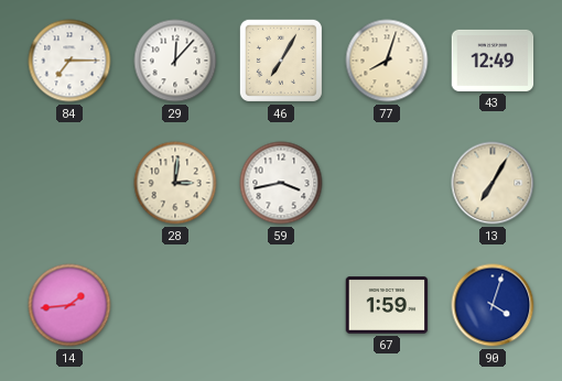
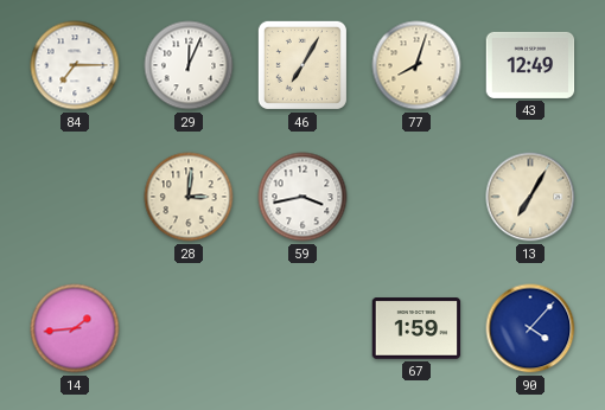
29: 12:07 -> 12:04
90: 4:03 -> 4:07
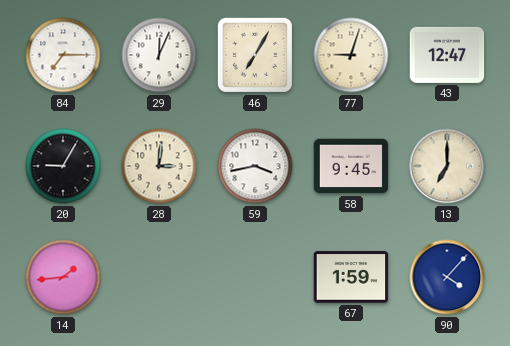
77: 8:03 -> 9:03
43: 12:49 -> 12:47
20: none -> 9:05
58: none -> 9:45
13: 7:05 -> 7:00
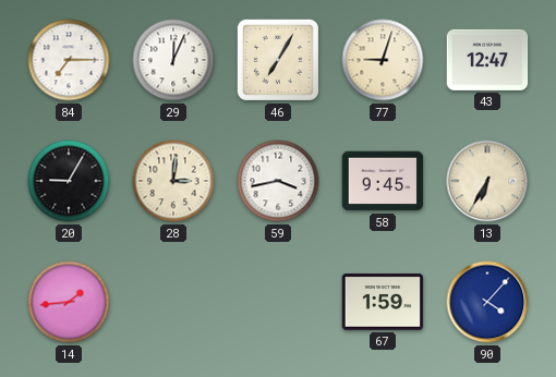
13: 7:00 -> 6:35
